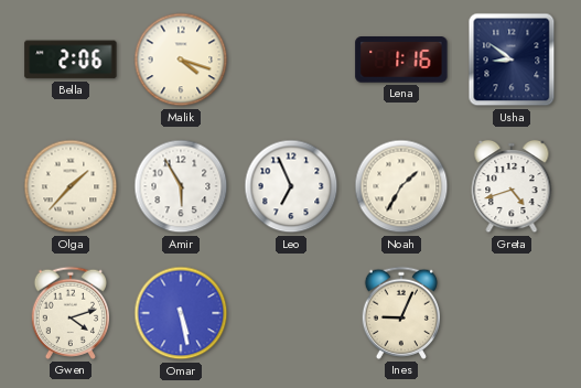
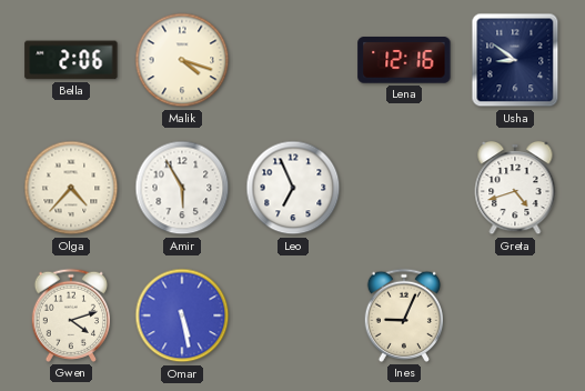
Lena: 1:16 -> 12:16
Olga: 1:37 -> 4:37
Noah: 1:35 -> none
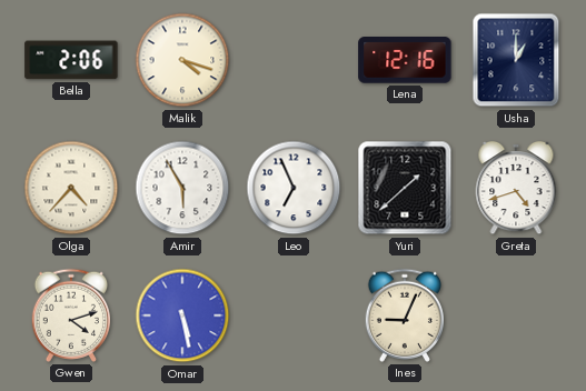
Usha: 8:51 -> 1:00
Yuri: none -> 1:38
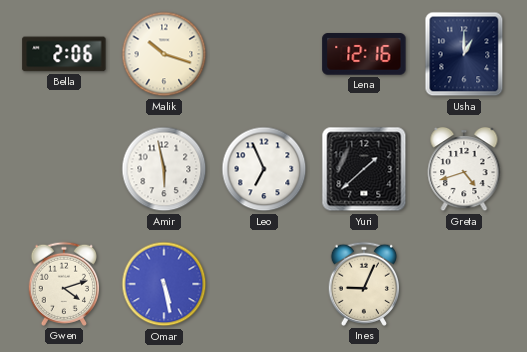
Malik: 4:18 -> 10:18
Olga: 4:37 -> none
Amir: 5:55 -> 5:58
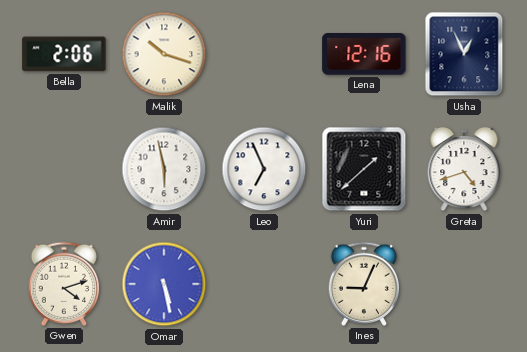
Usha: 1:00 -> 12:56
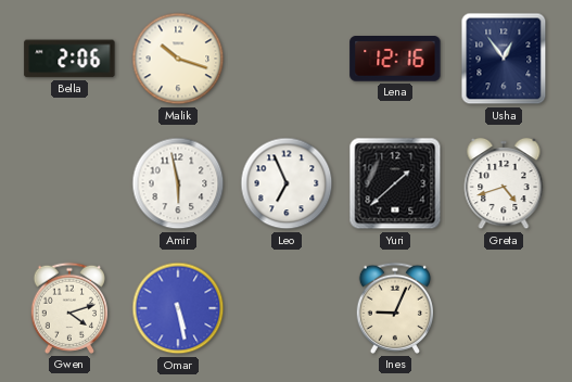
Usha: 12:56 -> 12:54
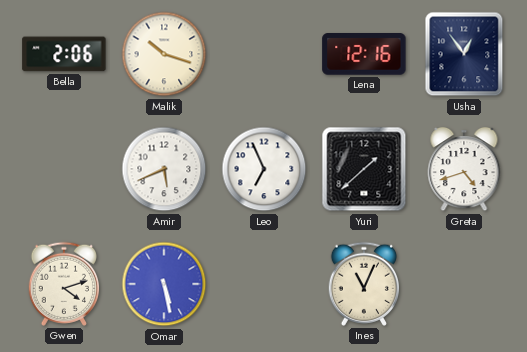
Amir: 5:58 -> 5:41
Ines: 9:04 -> 11:04
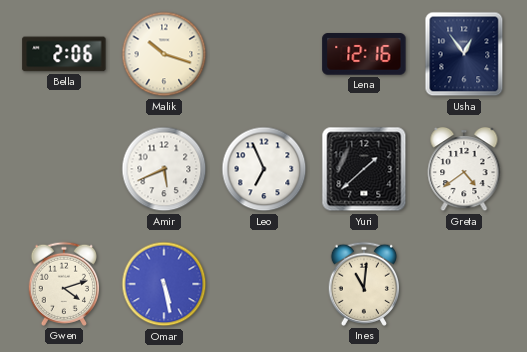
Greta: 4:42 -> 4:39
Ines: 11:04 -> 11:01
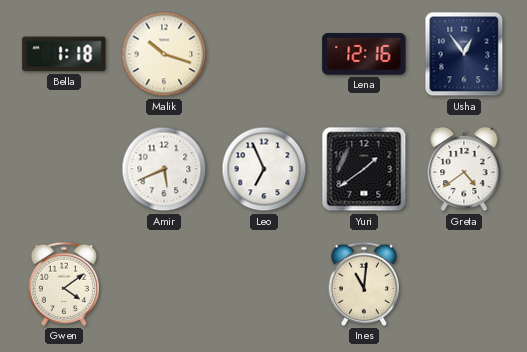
Bella: 2:06 -> 1:18
Yuri: 1:38 -> 1:39
Gwen: 4:12 -> 4:09
Omar: 5:28 -> none
